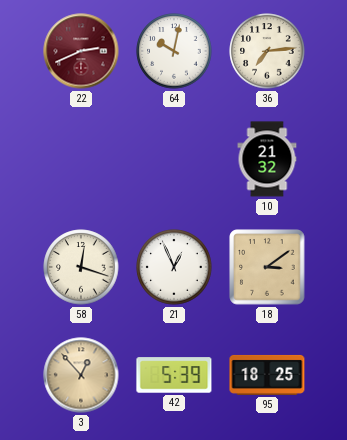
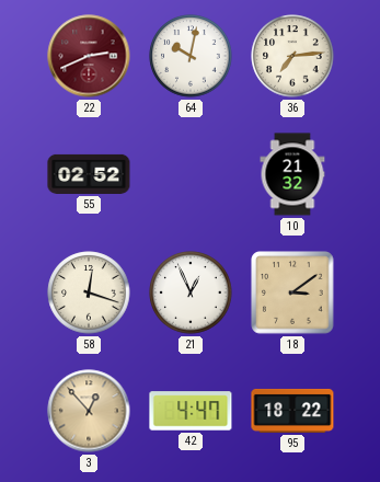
55: none -> 02:52
42: 5:39 -> 4:47
95: 18:25 -> 18:22
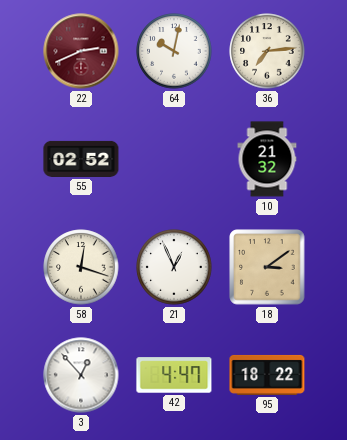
3 dial: champagne -> white
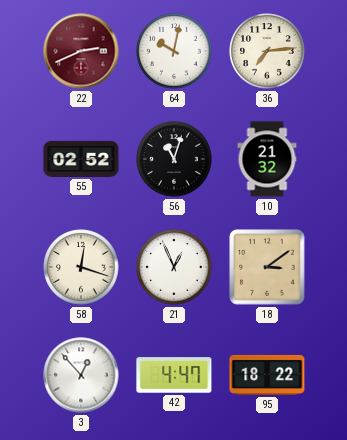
56: none -> 11:03
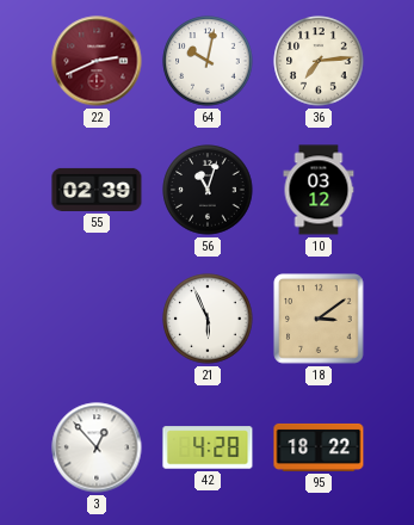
55: 02:52 -> 02:39
10: 21:32 -> 03:12
58: 12:18 -> none
21: 12:56 -> 5:56
42: 4:47 -> 4:28
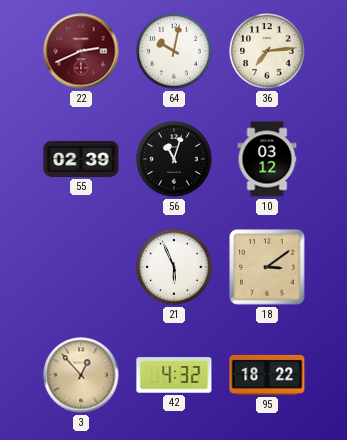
3 dial: white -> champagne
42: 4:28 -> 4:32
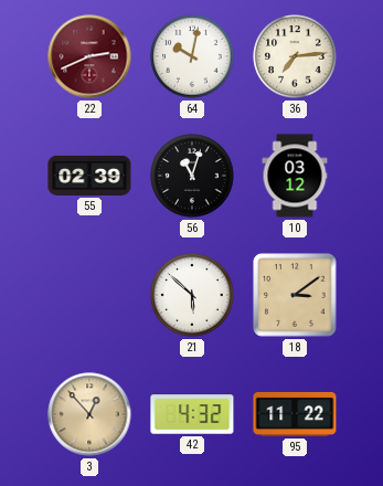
21: 5:56 -> 5:52
95: 18:22 -> 11:22
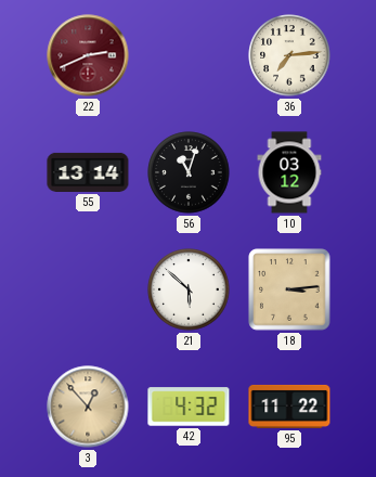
64: 10:02 -> none
55: 02:39 -> 13:14
18: 3:09 -> 3:14
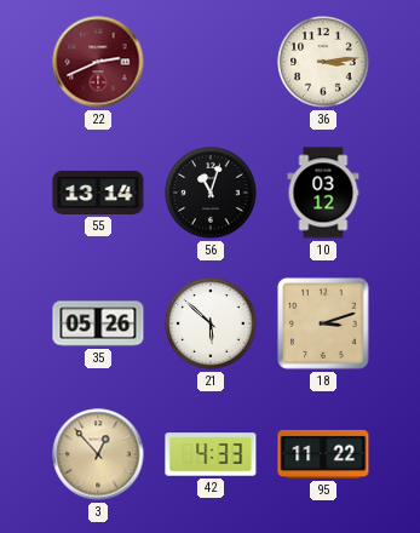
36: 7:14 -> 3:14
35: none -> 05:26
18: 3:14 -> 3:12
42: 4:32 -> 4:33
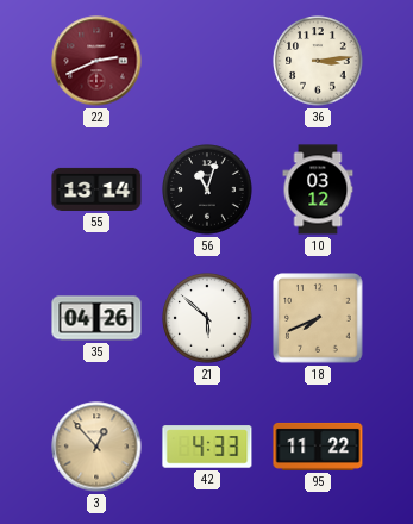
35: 05:26 -> 04:26
18: 3:12 -> 7:41
